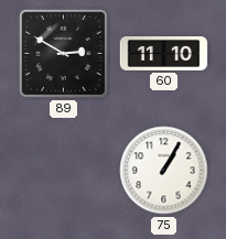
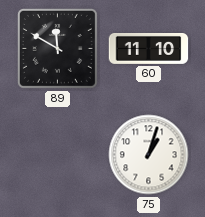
89: 2:50 -> 11:50
75: 1:05 -> 1:03
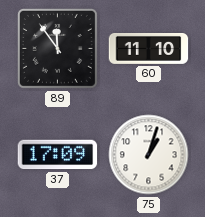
89: 11:50 -> 11:54
37: none -> 17:09
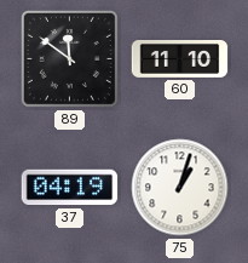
89: 11:54 -> 11:51
37: 17:09 -> 04:19
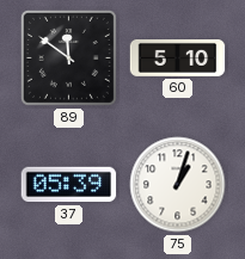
60: 11:10 -> 5:10
37: 04:19 -> 05:39
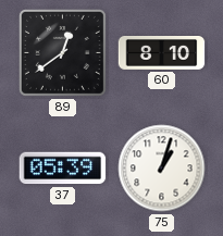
89: 11:51 -> 12:39
60: 5:10 -> 8:10
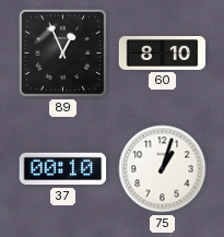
89: 12:39 -> 12:56
37: 05:39 -> 00:10
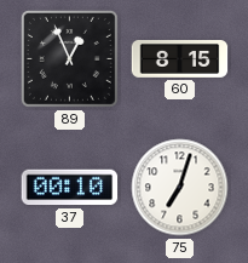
60: 8:10 -> 8:15
75: 1:03 -> 7:03
